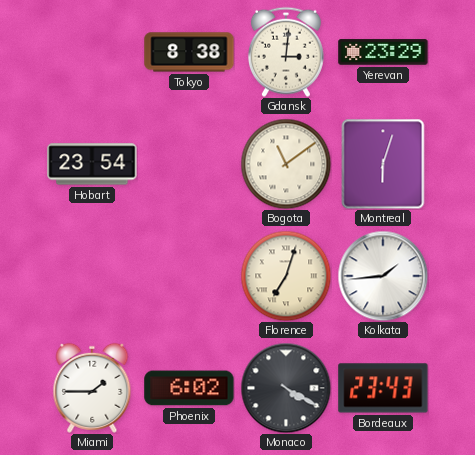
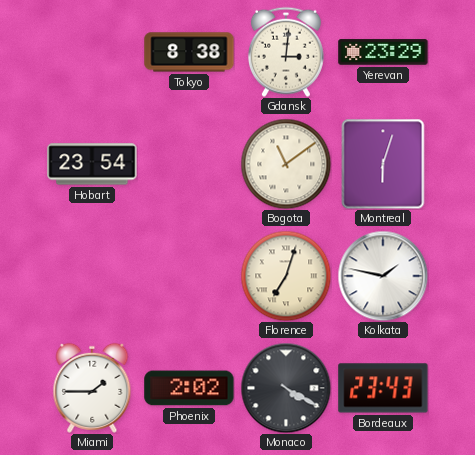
Kolkata: 1:44 -> 1:47
Phoenix: 6:02 -> 2:02
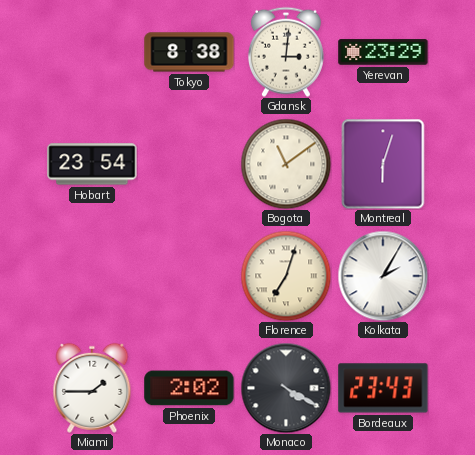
Kolkata: 1:47 -> 2:05
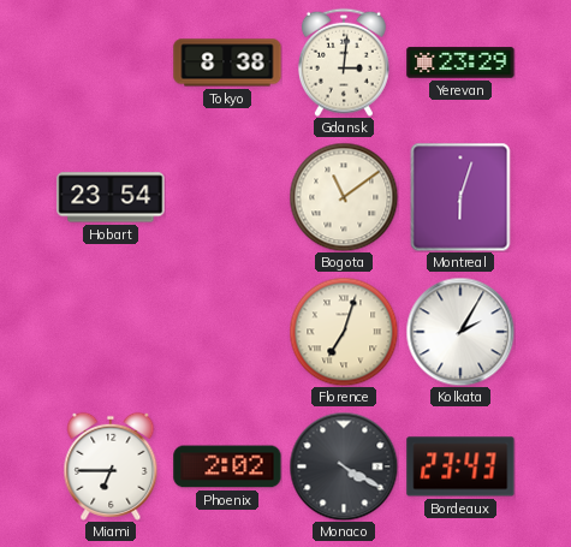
Miami: 1:45 -> 6:45
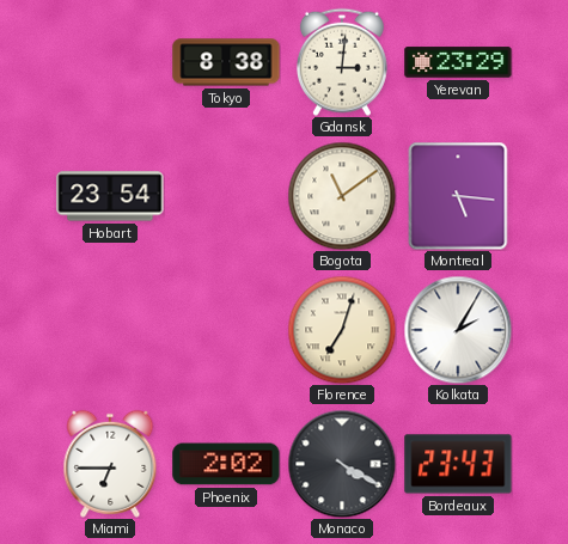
Montreal: 6:03 -> 5:16
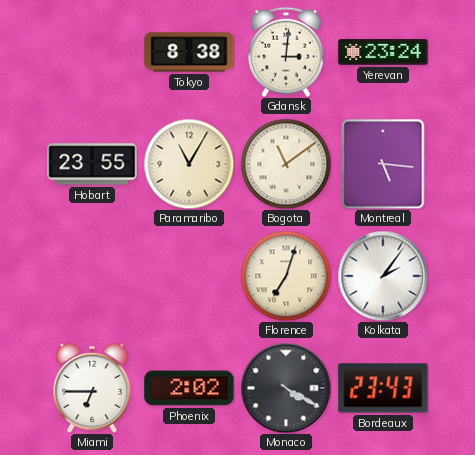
Yerevan: 23:29 -> 23:24
Hobart: 23:54 -> 23:55
Paramaribo: none -> 11:05
Kolkata: 2:05 -> 2:06
